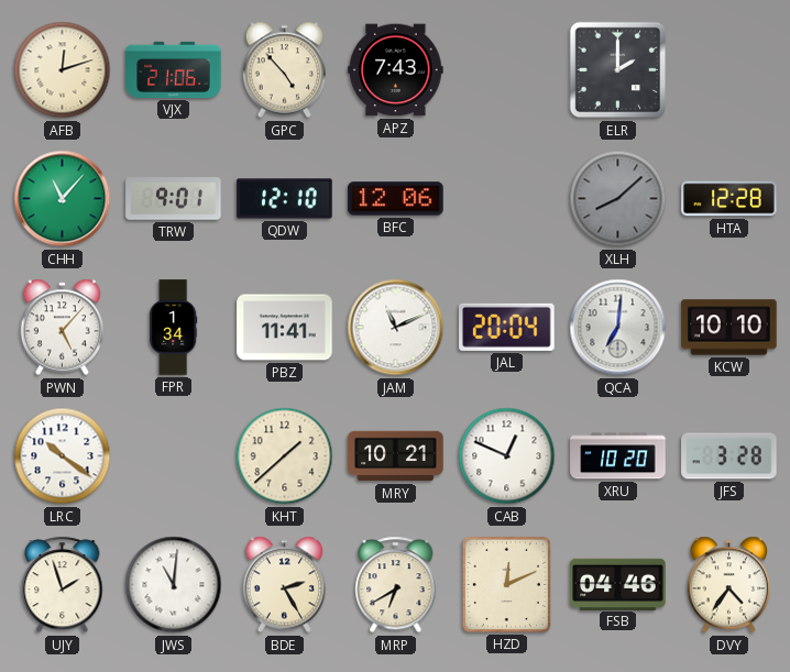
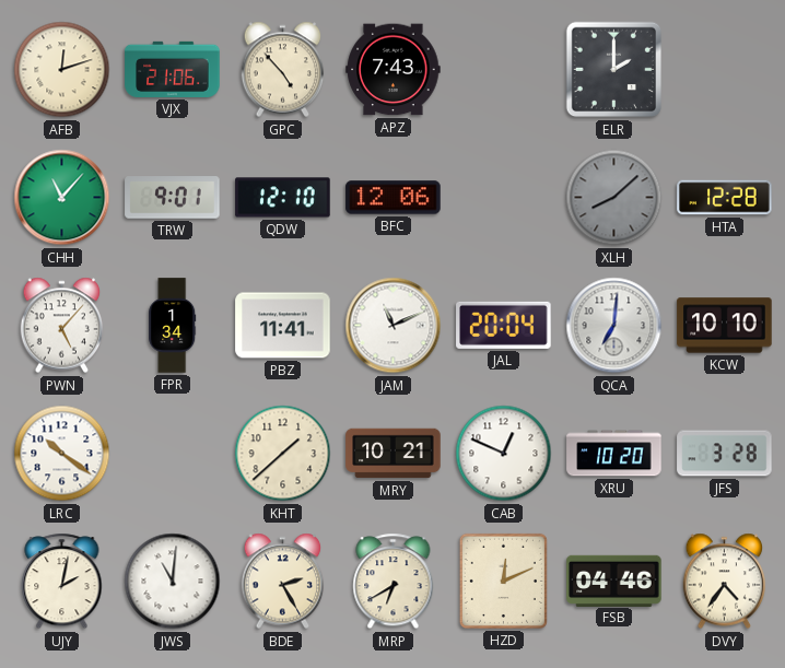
UJY: 1:57 -> 2:02
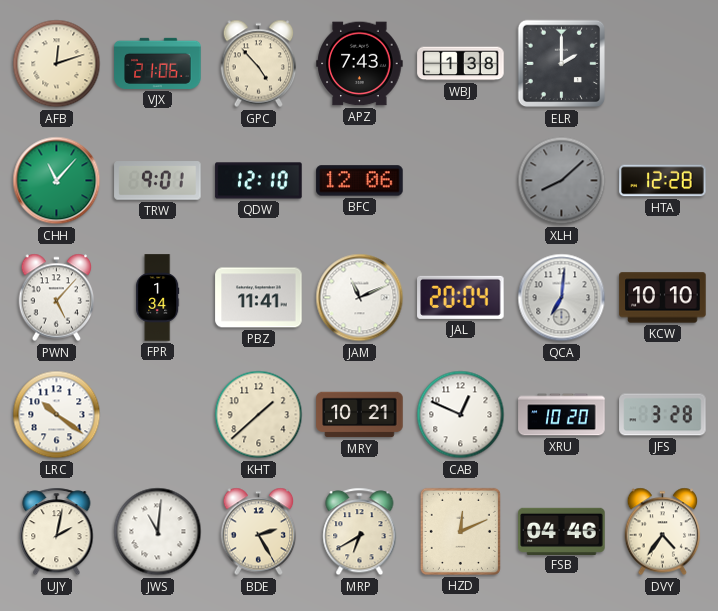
WBJ: none -> 1:38
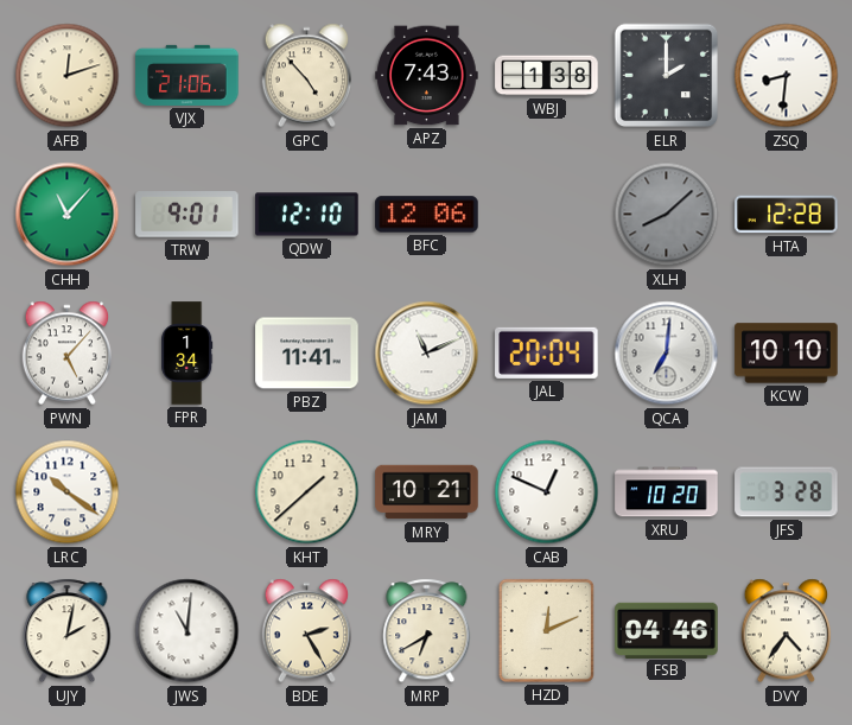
ZSQ: none -> 8:31
